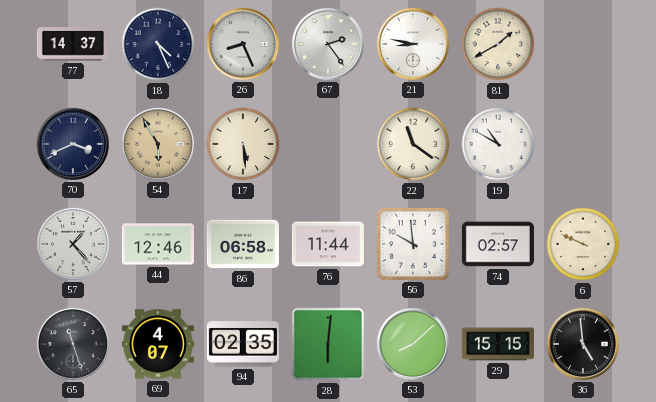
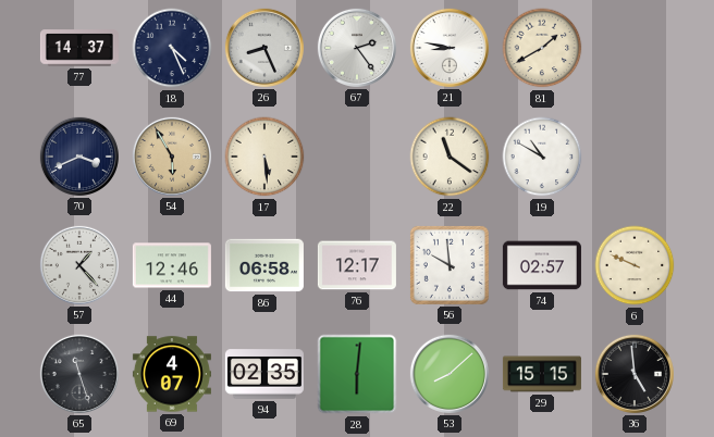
76: 11:44 -> 12:17
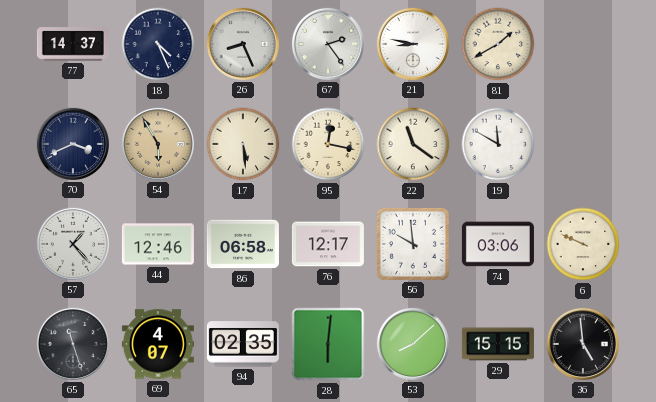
95: none -> 12:17
19: 10:50 -> 11:50
74: 02:57 -> 03:06
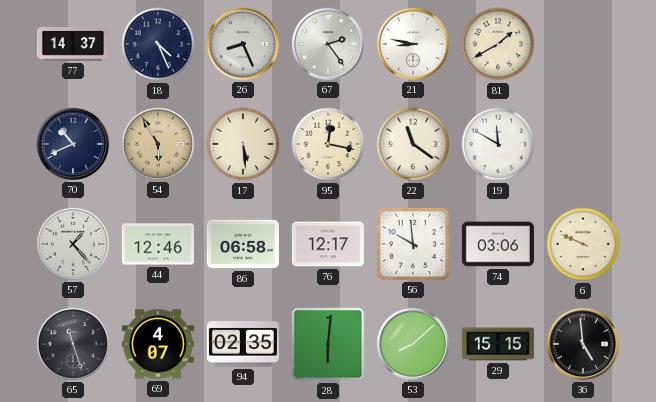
70: 3:41 -> 10:41
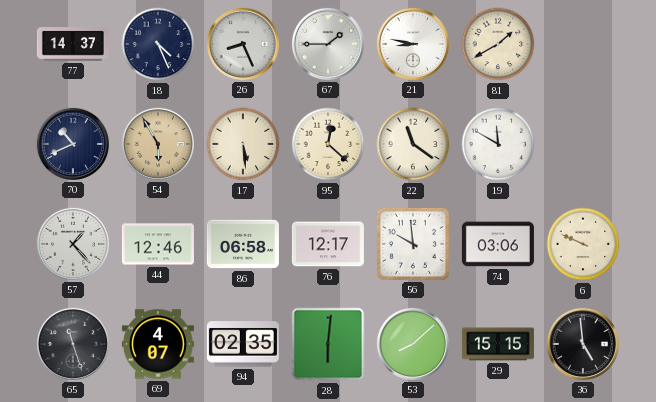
67: 2:24 -> 1:45
95: 12:17 -> 12:22
